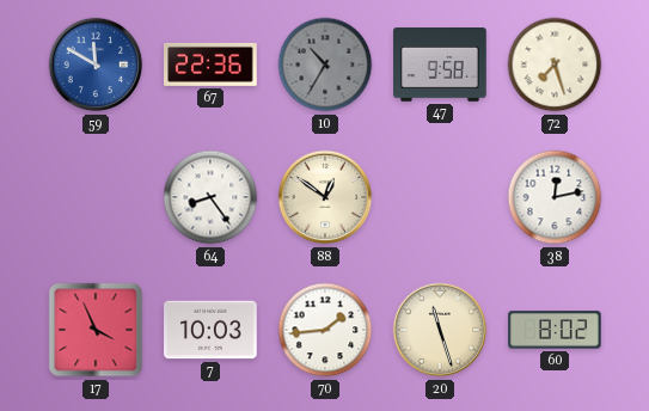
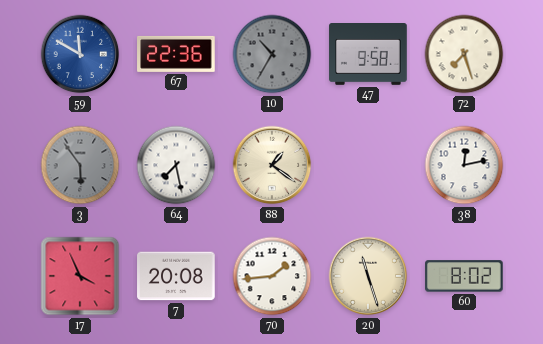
3: none -> 5:54
64: 8:24 -> 7:28
88: 12:51 -> 1:21
7: 10:03 -> 20:08
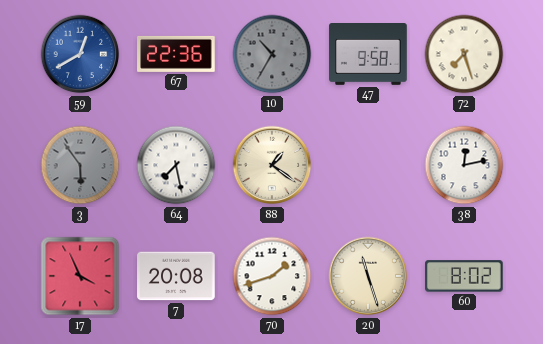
59: 11:50 -> 12:40
70: 1:44 -> 1:42
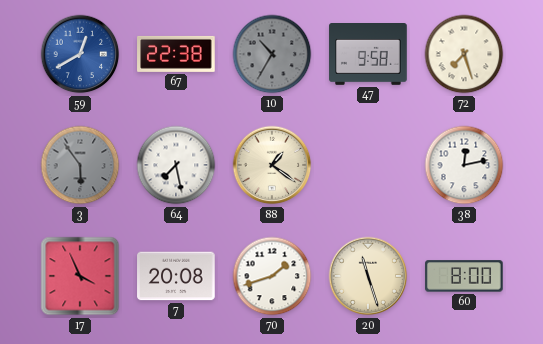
67: 22:36 -> 22:38
60: 8:02 -> 8:00
